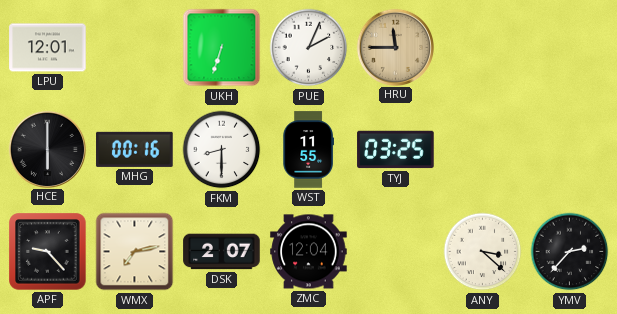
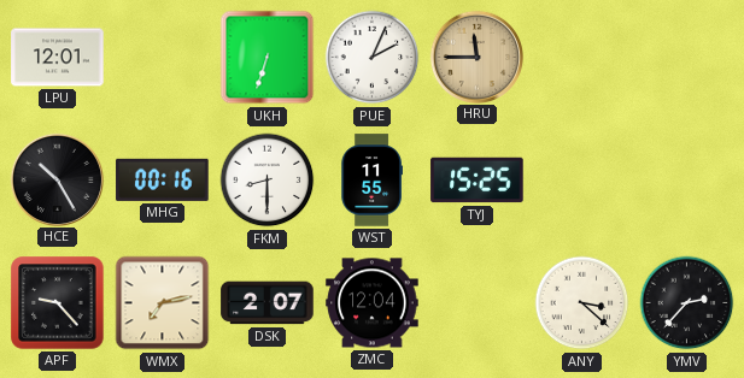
HCE: 6:00 -> 10:25
TYJ: 03:25 -> 15:25
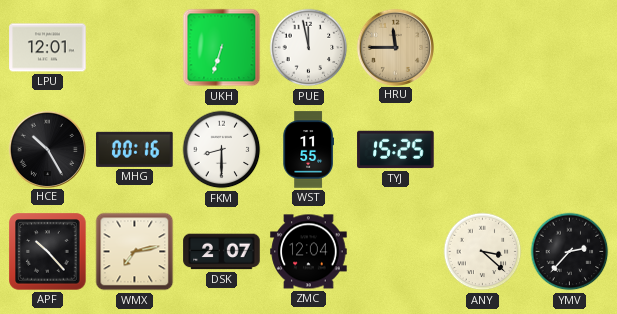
PUE: 2:04 -> 11:58
APF: 9:23 -> 10:23
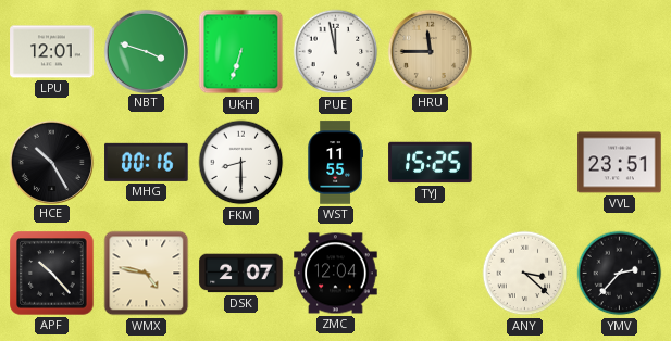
NBT: none -> 3:48
VVL: none -> 23:51
WMX: 7:13 -> 4:47
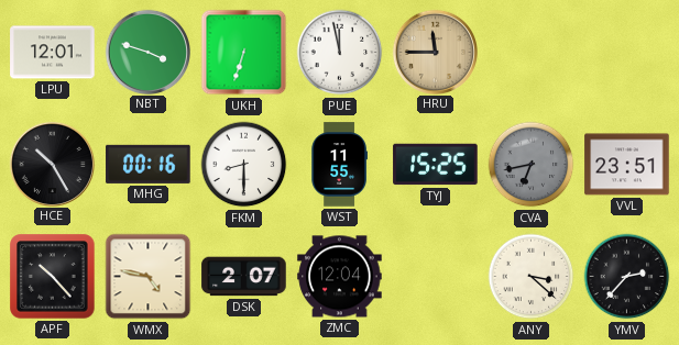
CVA: none -> 6:43
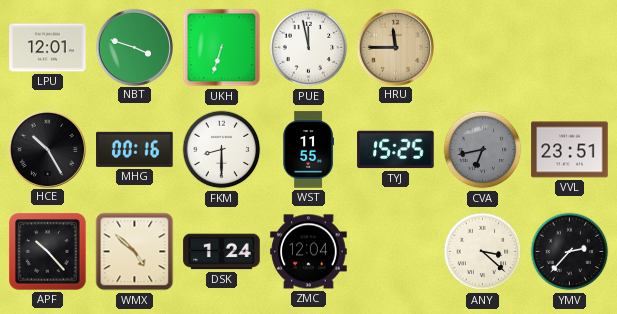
WMX: 4:47 -> 4:52
DSK: 2:07 -> 1:24
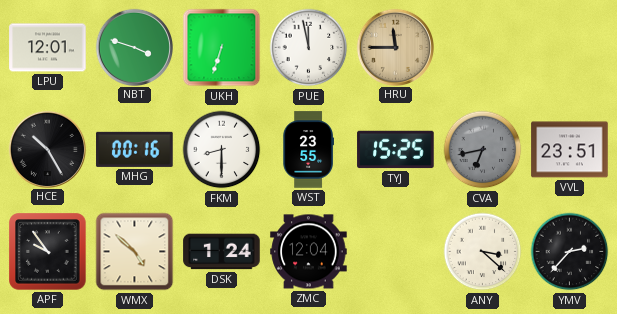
WST: 11:55 -> 23:55
APF: 10:23 -> 9:54
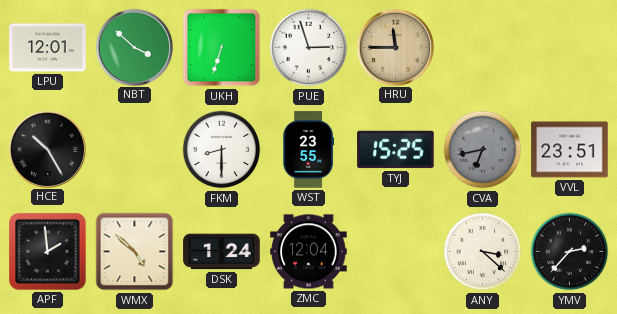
NBT: 3:48 -> 3:52
PUE: 11:58 -> 2:57
MHG: 00:16 -> none
APF: 9:54 -> 1:59
